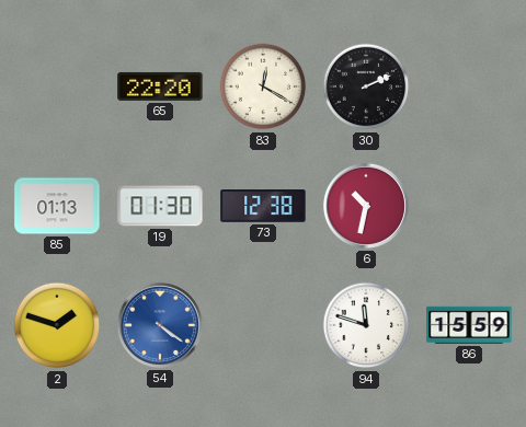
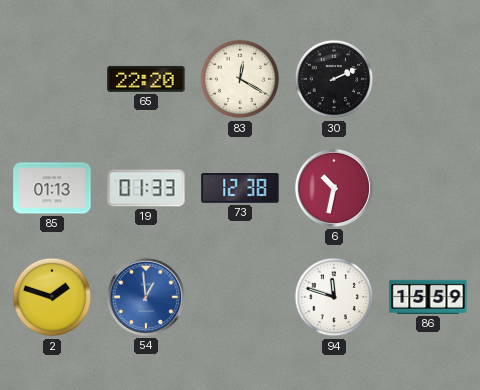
19: 01:30 -> 01:33
54: 4:21 -> 12:59
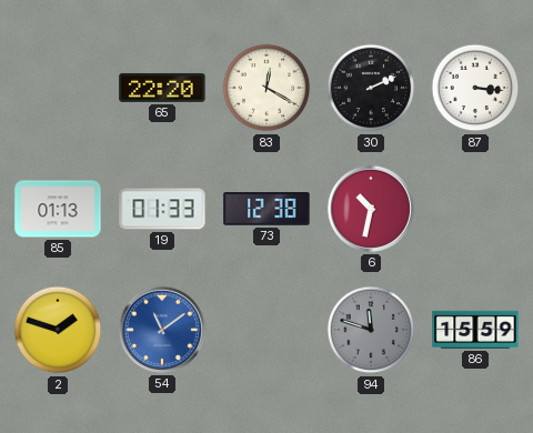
87: none -> 3:16
54: 12:59 -> 11:09
94 dial: white -> grey
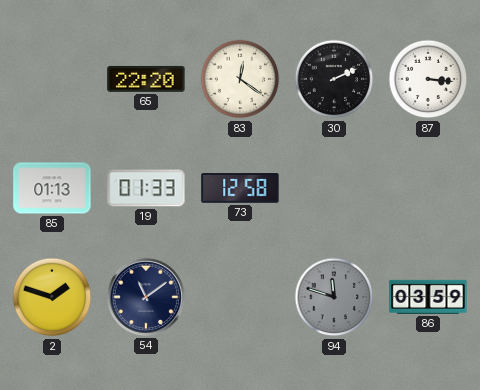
83: 12:20 -> 12:21
73: 12:38 -> 12:58
6: 10:32 -> none
54 dial: blue -> navy
86: 15:59 -> 03:59
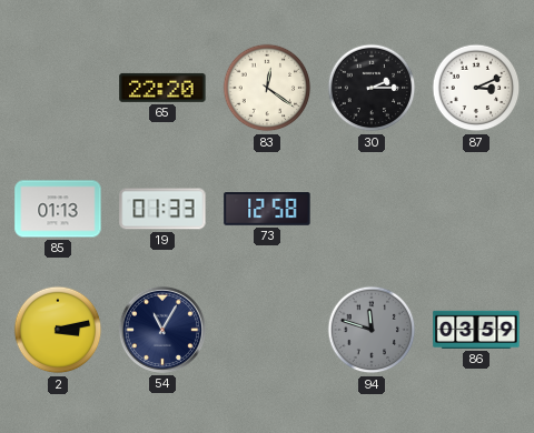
30: 2:11 -> 2:15
87: 3:16 -> 3:11
2: 1:48 -> 3:13
54: 11:09 -> 11:05
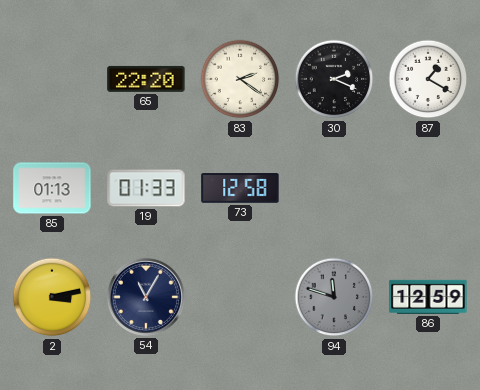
83: 12:21 -> 2:21
30: 2:15 -> 2:19
87: 3:11 -> 1:20
86: 03:59 -> 12:59
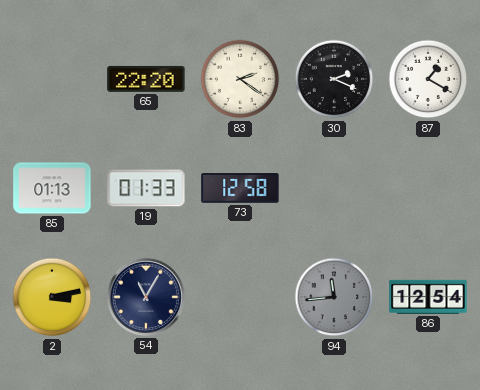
94: 11:48 -> 11:44
86: 12:59 -> 12:54
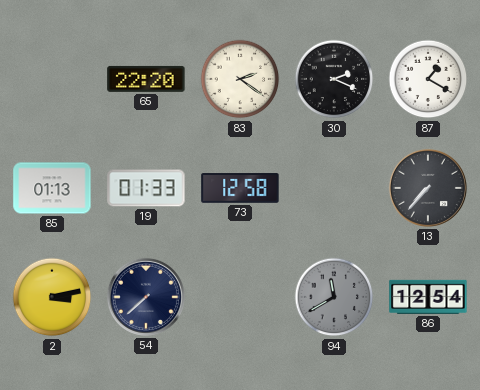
13: none -> 7:37
54: 11:05 -> 7:38
94: 11:44 -> 11:40
